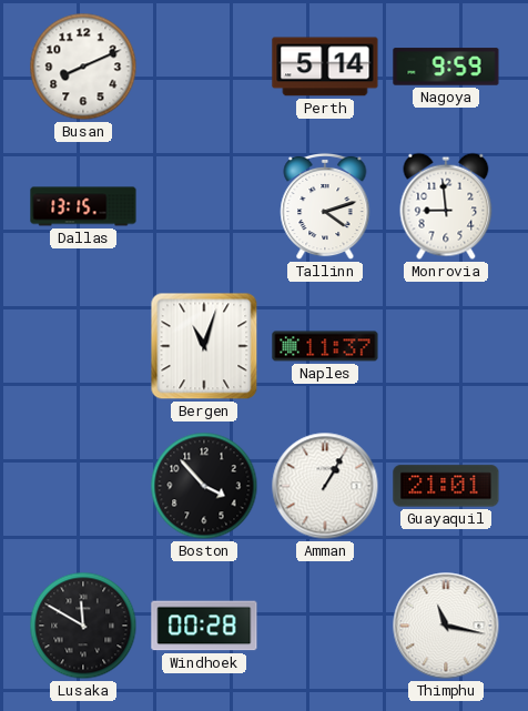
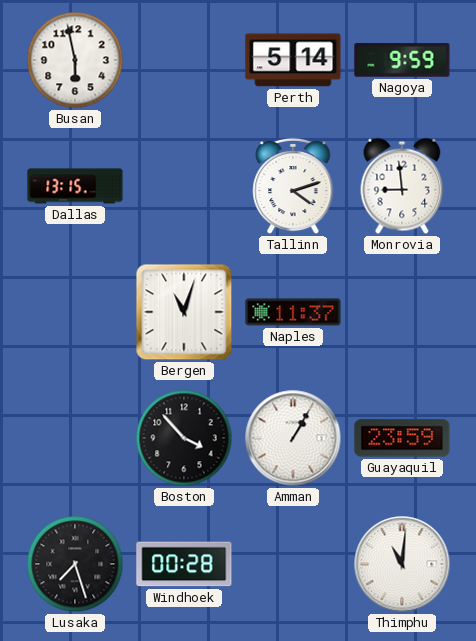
Busan: 8:11 -> 5:58
Guayaquil: 21:01 -> 23:59
Lusaka: 11:50 -> 7:27
Thimphu: 11:17 -> 11:01
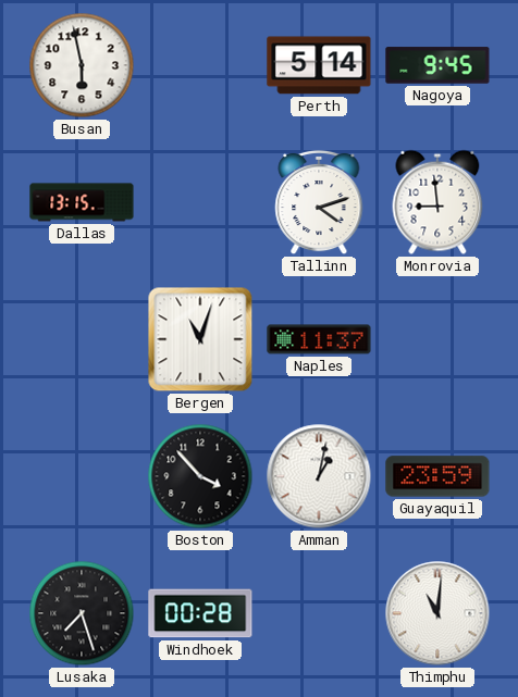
Nagoya: 9:59 -> 9:45
Amman: 1:05 -> 1:02
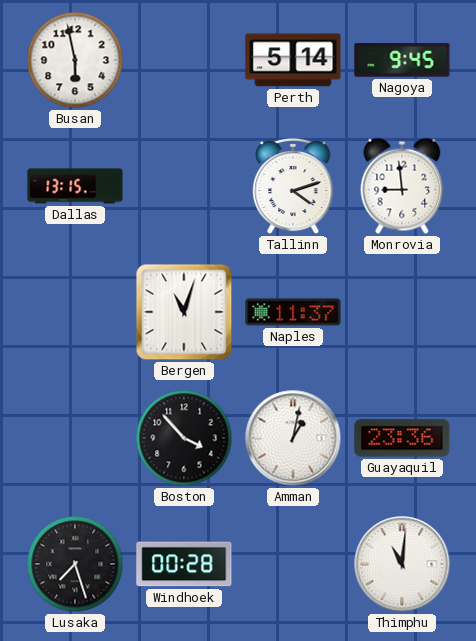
Guayaquil: 23:59 -> 23:36
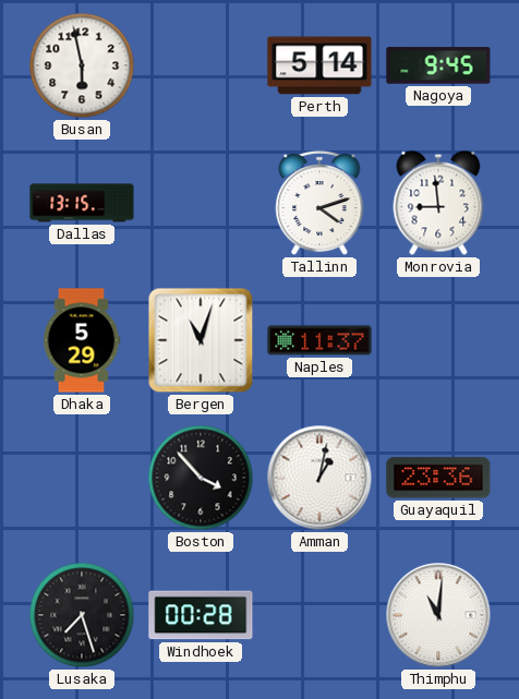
Dhaka: none -> 5:29
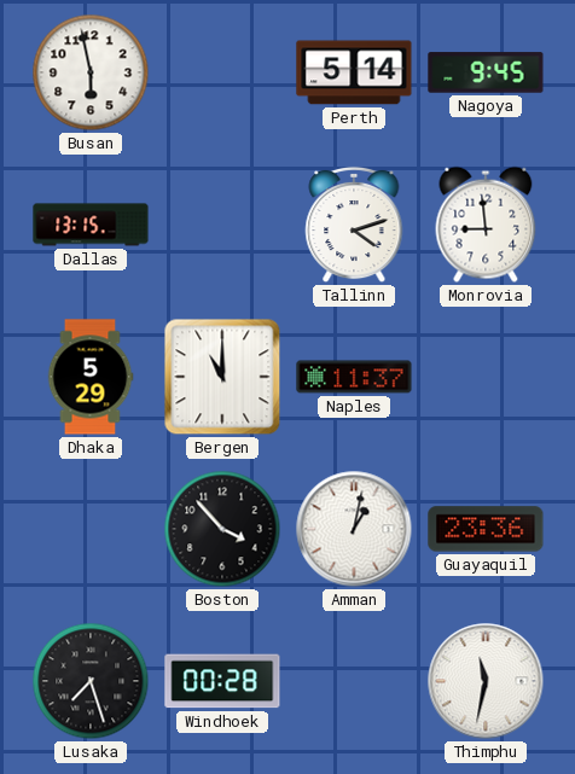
Bergen: 11:03 -> 11:00
Thimphu: 11:01 -> 11:32
